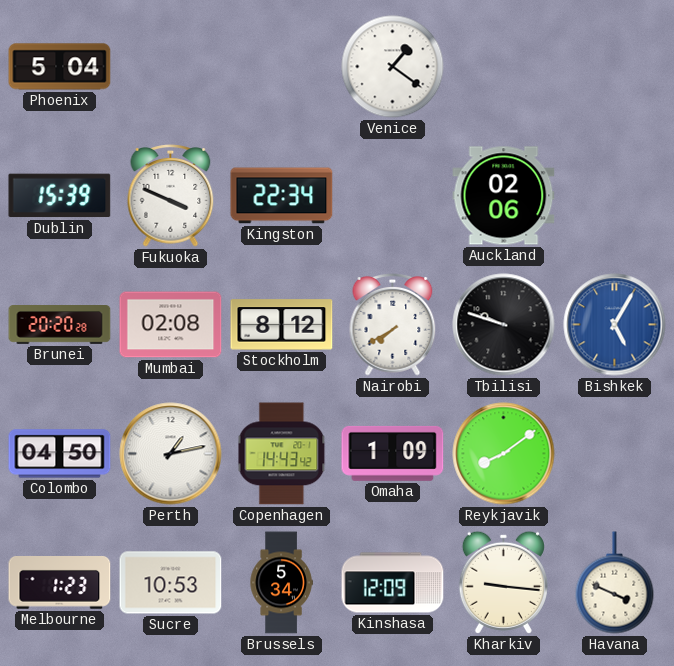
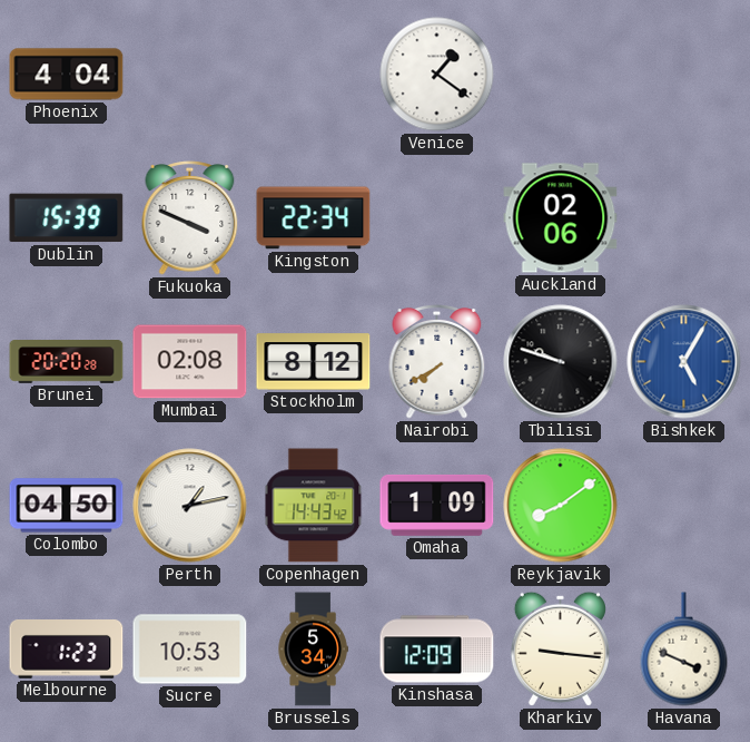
Phoenix: 5:04 -> 4:04
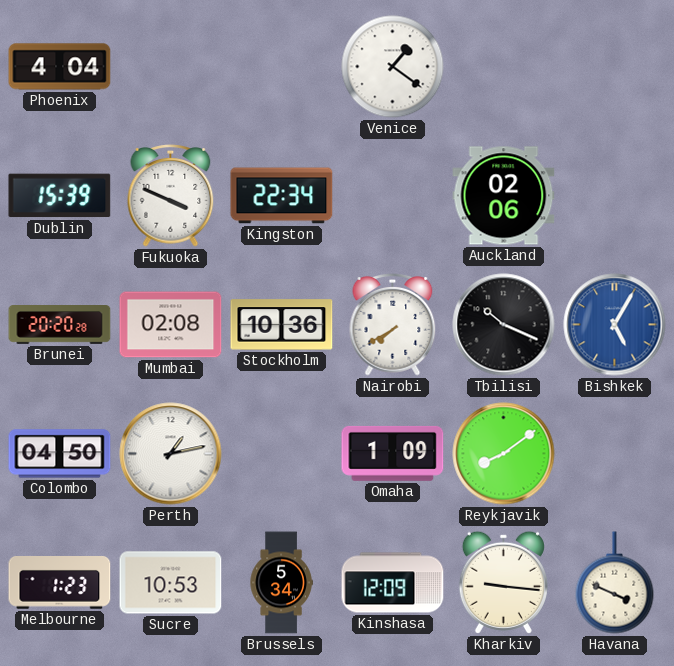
Stockholm: 8:12 -> 10:36
Tbilisi: 9:48 -> 10:19
Copenhagen: 14:43 -> none
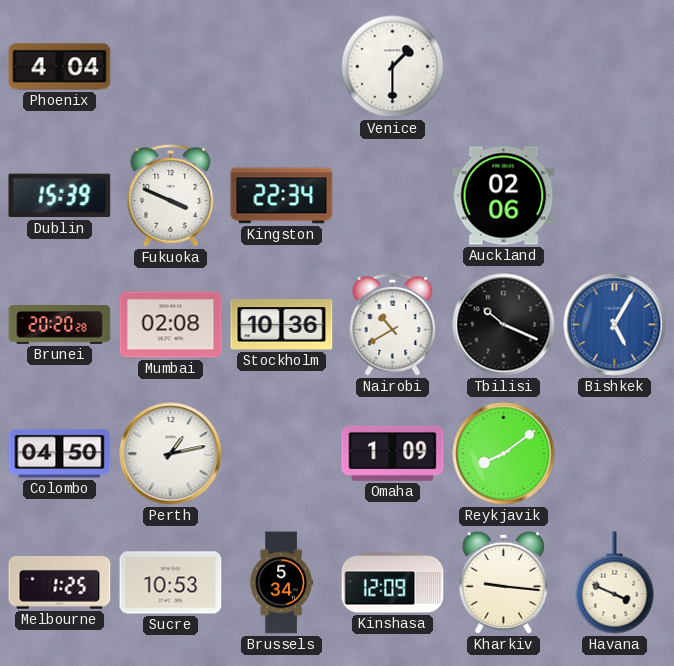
Venice: 1:21 -> 1:30
Nairobi: 7:40 -> 10:40
Melbourne: 1:23 -> 1:25
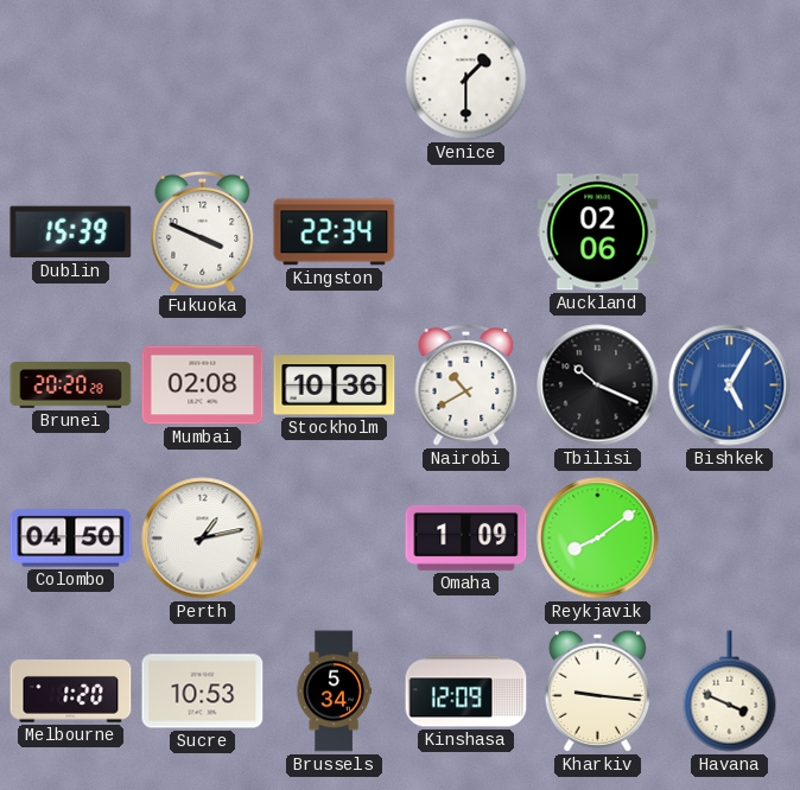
Phoenix: 4:04 -> none
Melbourne: 1:25 -> 1:20
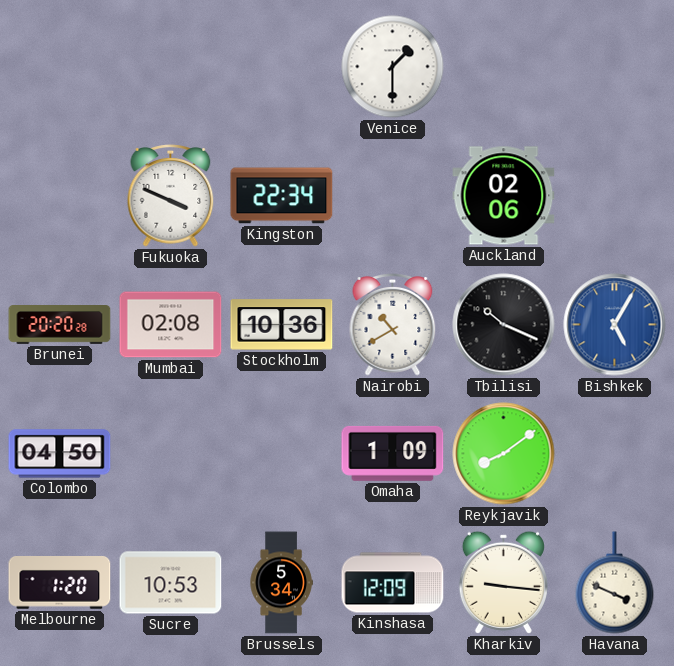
Dublin: 15:39 -> none
Perth: 1:13 -> none
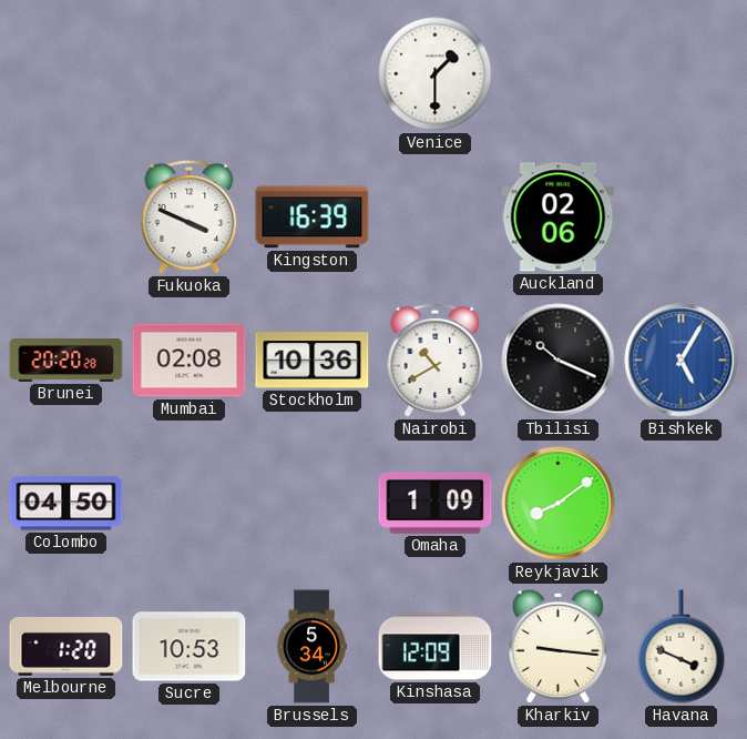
Kingston: 22:34 -> 16:39
